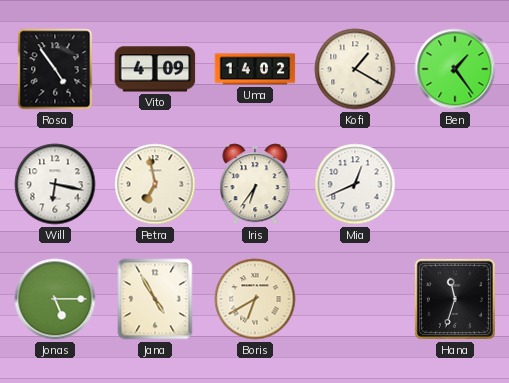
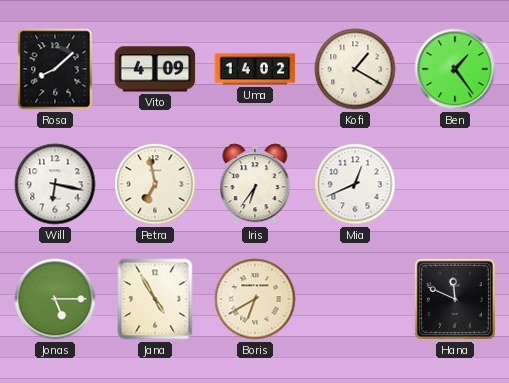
Rosa: 4:54 -> 8:08
Hana: 11:33 -> 11:49
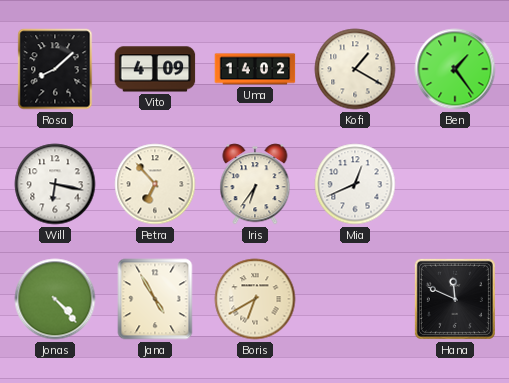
Petra: 6:58 -> 6:53
Jonas: 5:15 -> 4:23
